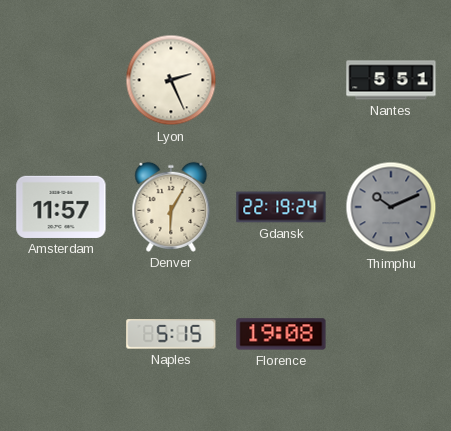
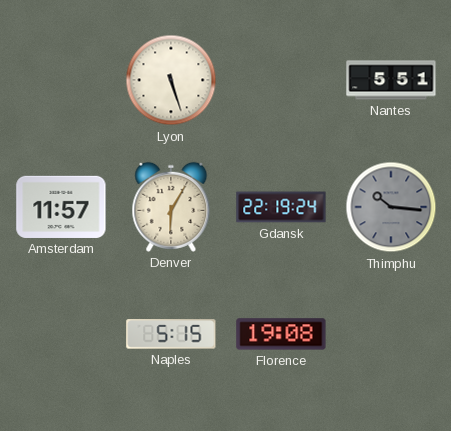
Lyon: 2:26 -> 5:27
Thimphu: 10:11 -> 10:16
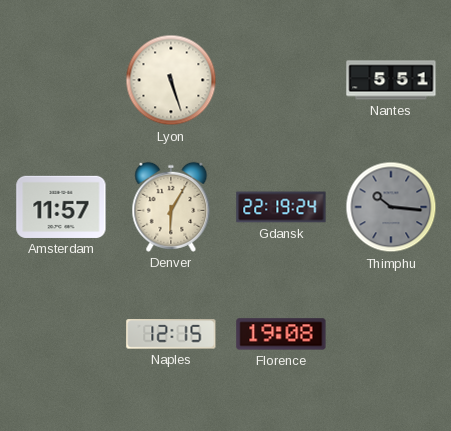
Naples: 5:15 -> 12:15
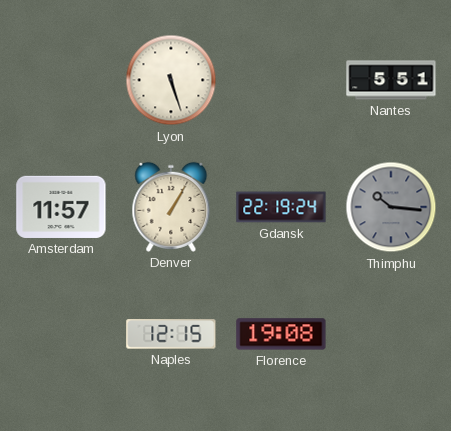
Denver: 6:05 -> 1:05
